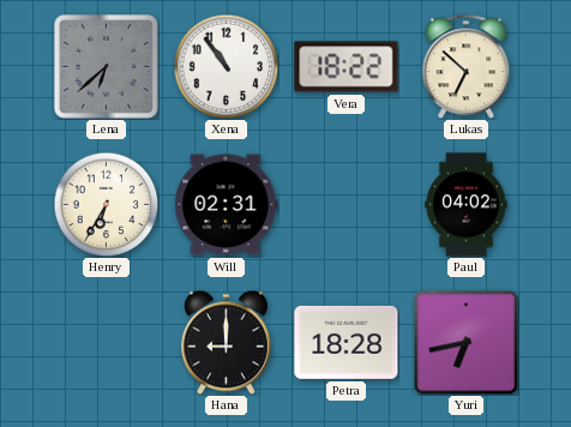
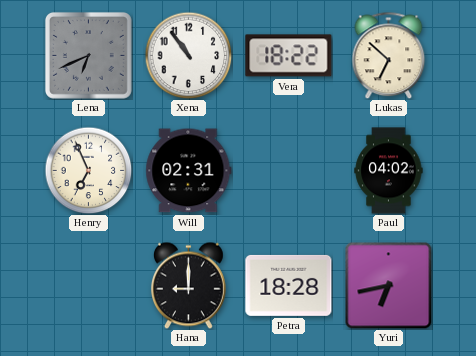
Lena: 6:38 -> 6:41
Henry: 6:35 -> 6:56
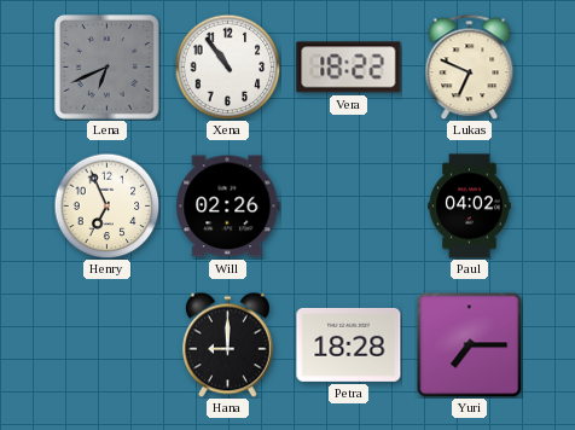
Lukas: 6:52 -> 6:49
Will: 02:31 -> 02:26
Yuri: 6:43 -> 7:15
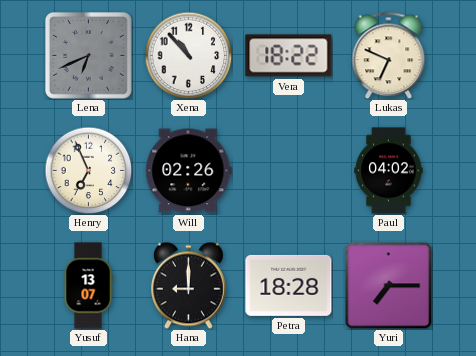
Xena: 10:54 -> 10:53
Yusuf: none -> 13:07
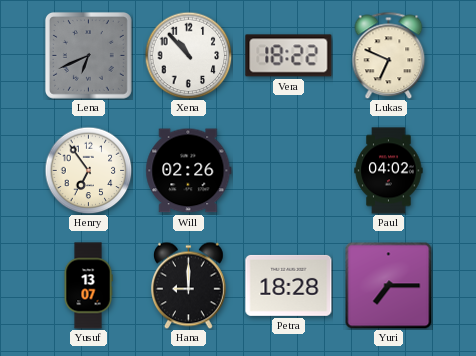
Henry: 6:56 -> 6:54
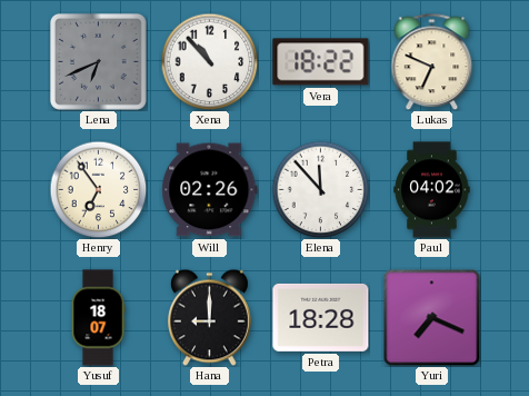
Elena: none -> 11:53
Yusuf: 13:07 -> 18:07
Yuri: 7:15 -> 7:19
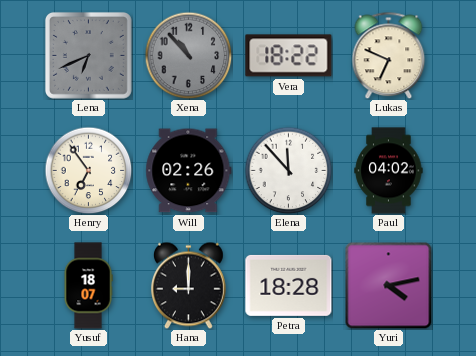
Xena dial: white -> grey
Yuri: 7:19 -> 4:13
